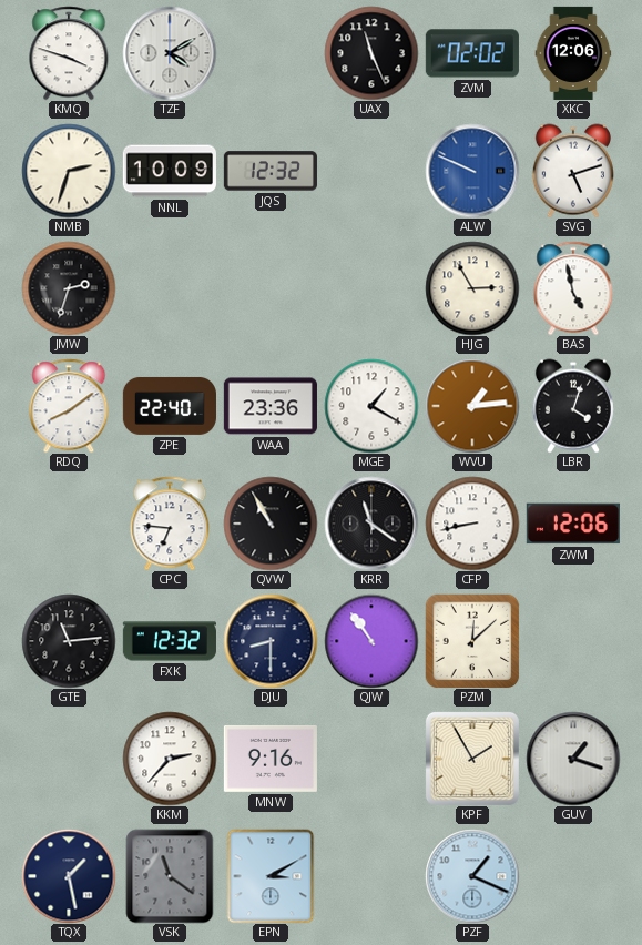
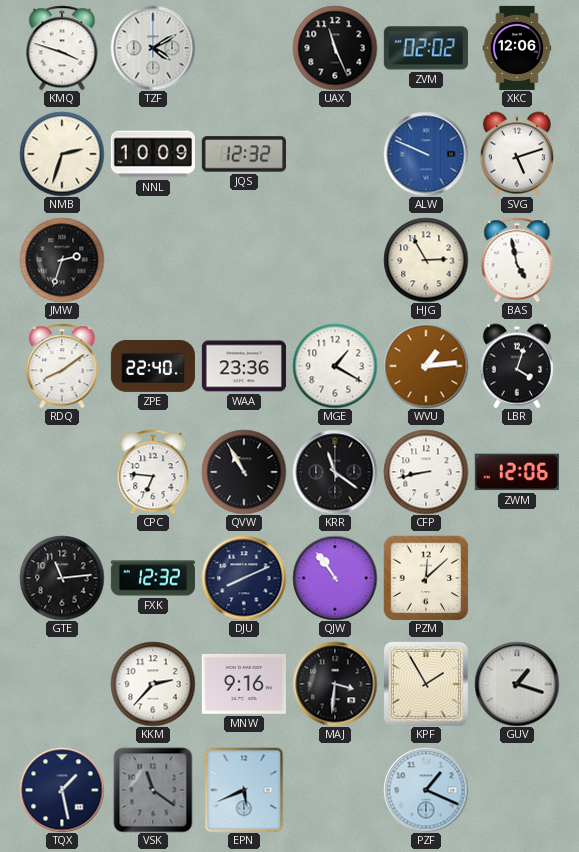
DJU: 8:30 -> 8:11
MAJ: none -> 3:31
EPN: 3:10 -> 5:41
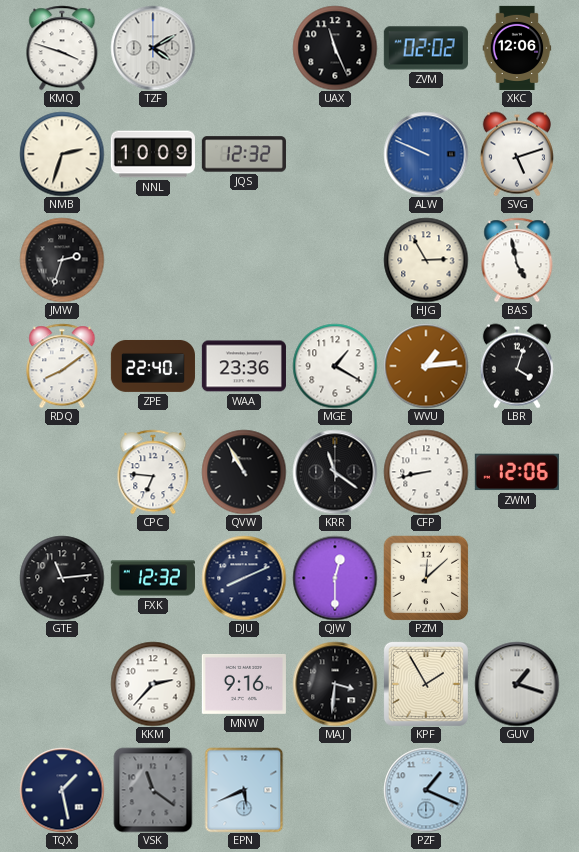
QJW: 10:54 -> 12:30
